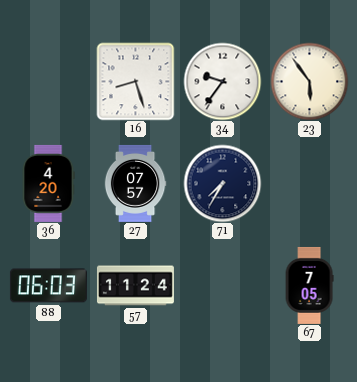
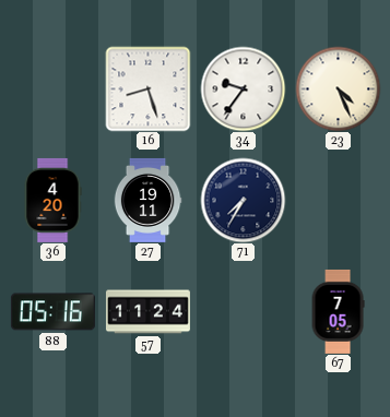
23: 5:54 -> 4:26
27: 07:57 -> 19:11
88: 06:03 -> 05:16
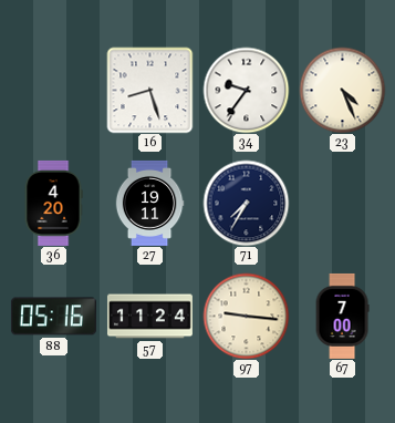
97: none -> 9:16
67: 7:05 -> 7:00
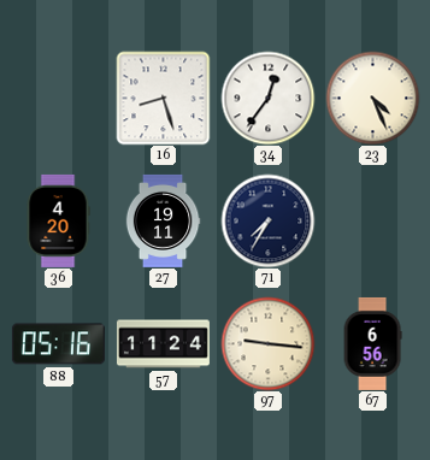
34: 9:36 -> 12:36
67: 7:00 -> 6:56
